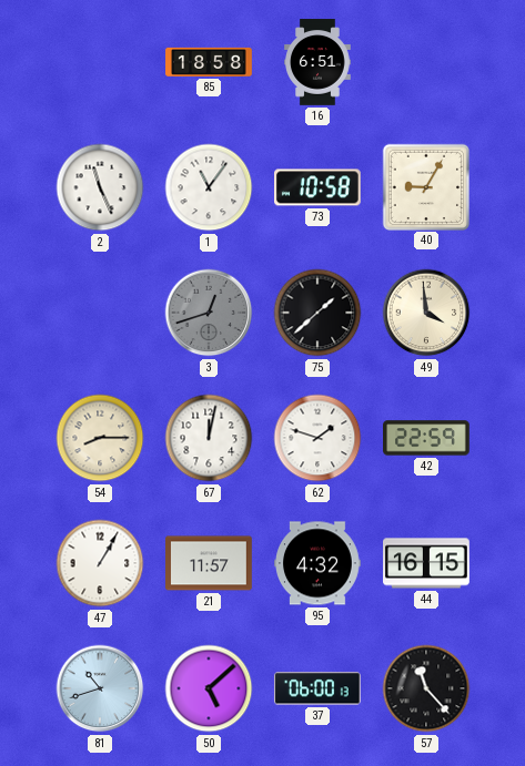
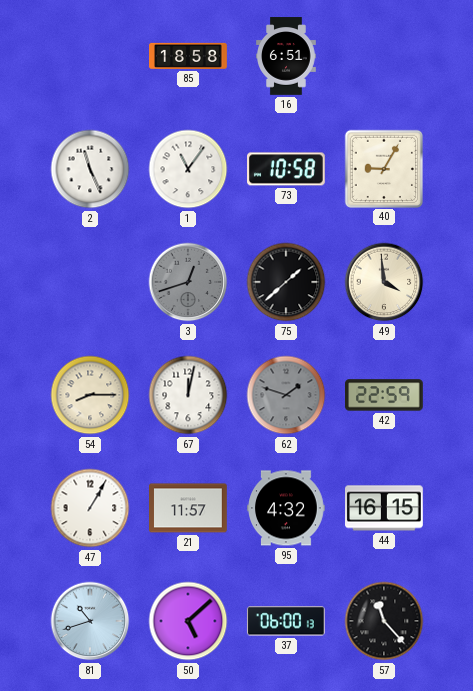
62 dial: white -> grey
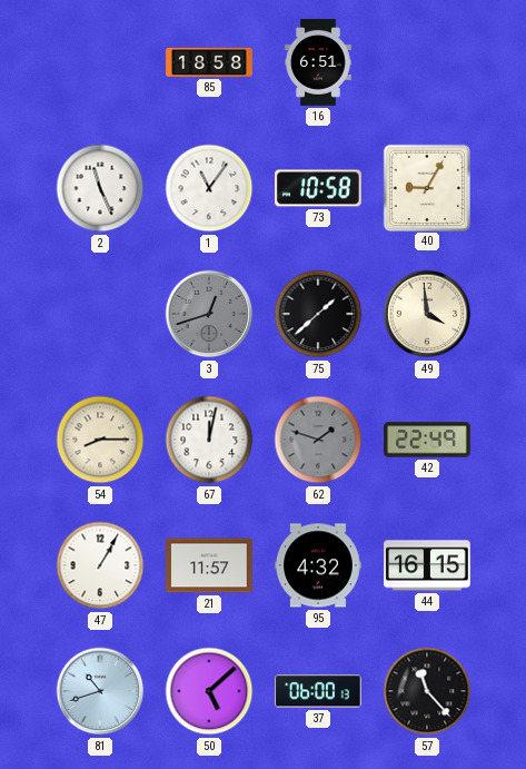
42: 22:59 -> 22:49
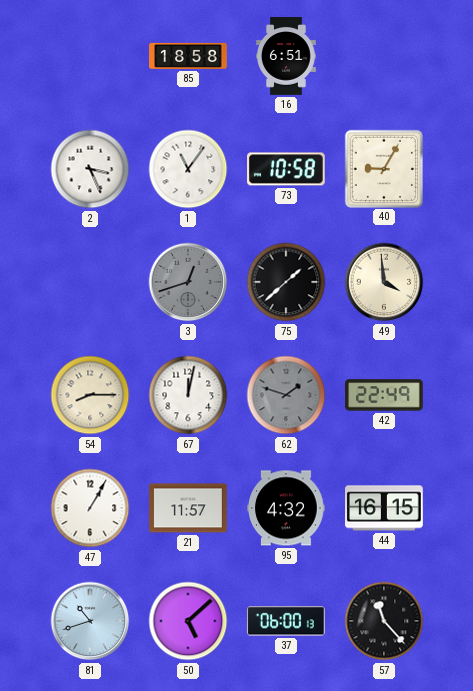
2: 11:26 -> 3:26
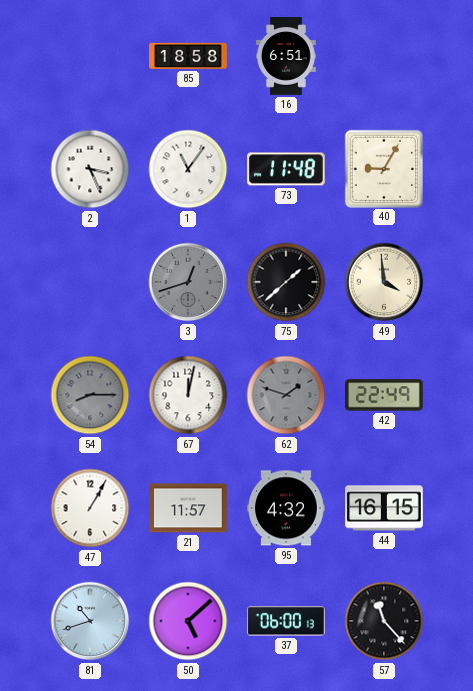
73: 10:58 -> 11:48
54 dial: cream -> grey
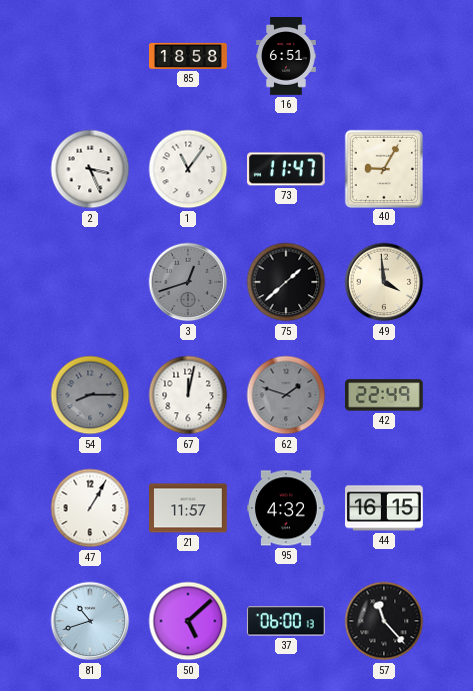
73: 11:48 -> 11:47
